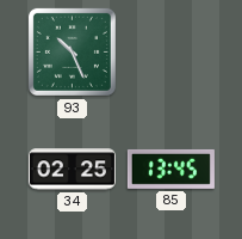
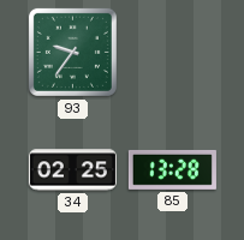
93: 10:26 -> 9:36
85: 13:45 -> 13:28
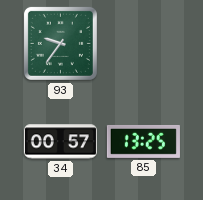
34: 02:25 -> 00:57
85: 13:28 -> 13:25
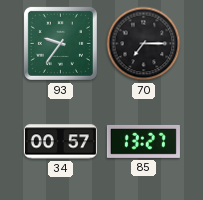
70: none -> 7:15
85: 13:25 -> 13:27
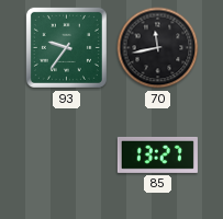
70: 7:15 -> 11:43
34: 00:57 -> none
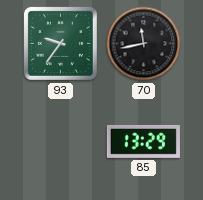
85: 13:27 -> 13:29
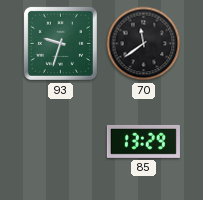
93: 9:36 -> 9:33
70: 11:43 -> 11:39
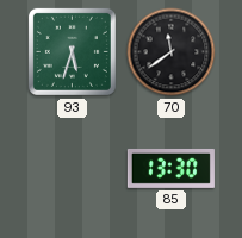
93: 9:33 -> 5:33
85: 13:29 -> 13:30
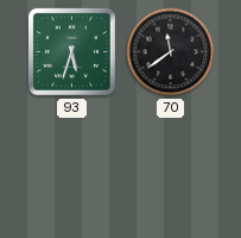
85: 13:30 -> none
